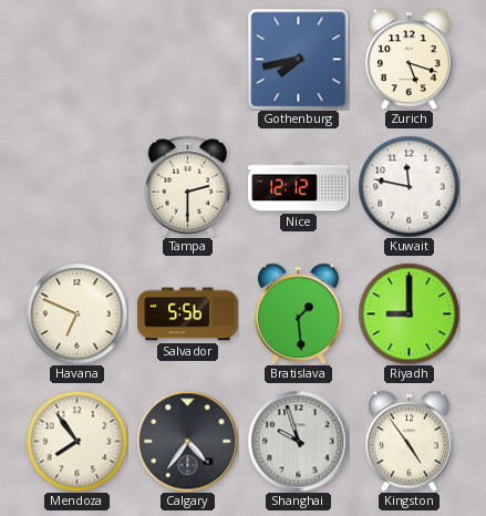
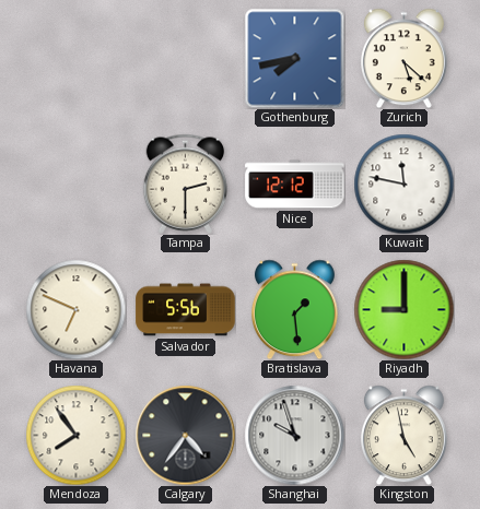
Zurich: 5:18 -> 5:22
Kingston: 4:54 -> 4:58
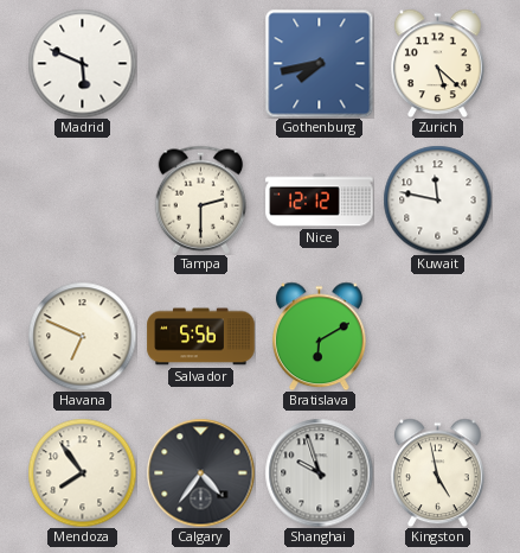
Madrid: none -> 5:49
Bratislava: 1:29 -> 6:10
Riyadh: 9:00 -> none
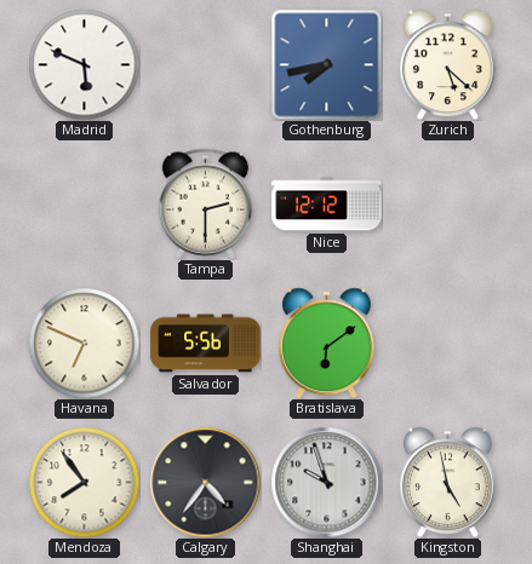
Kuwait: 11:47 -> none
Bratislava: 6:10 -> 6:09
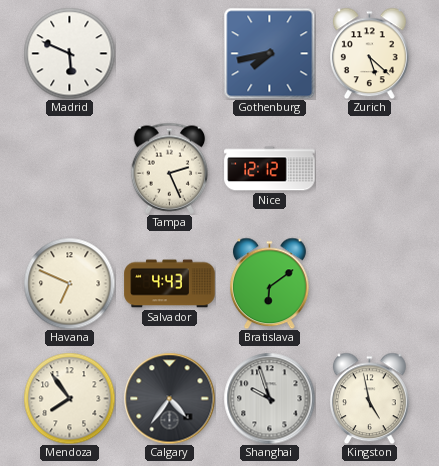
Tampa: 2:30 -> 2:26
Salvador: 5:56 -> 4:43
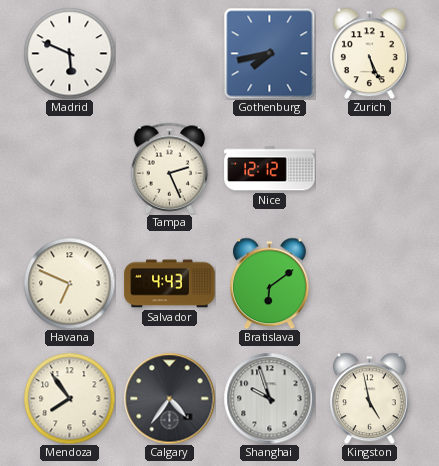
Zurich: 5:22 -> 5:26
